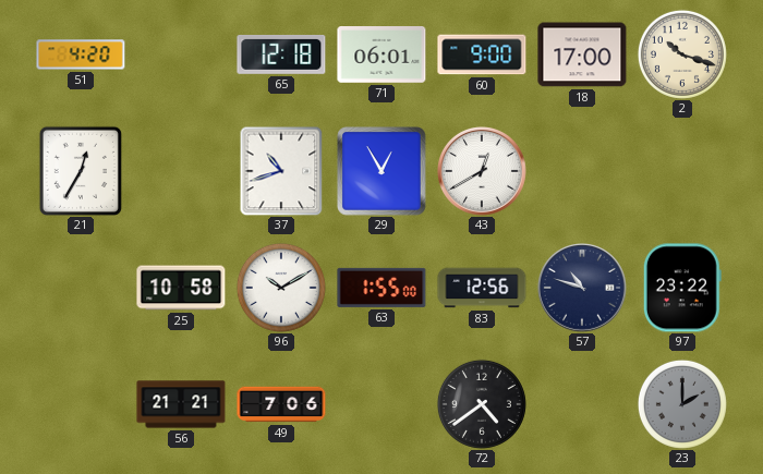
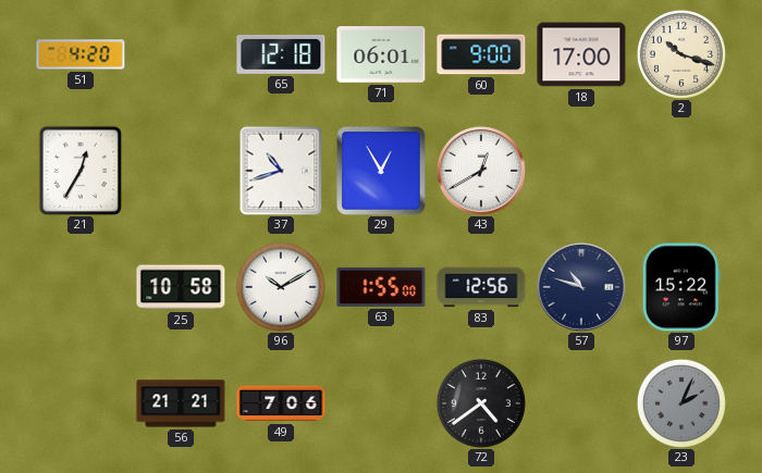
97: 23:22 -> 15:22
23: 2:00 -> 2:04
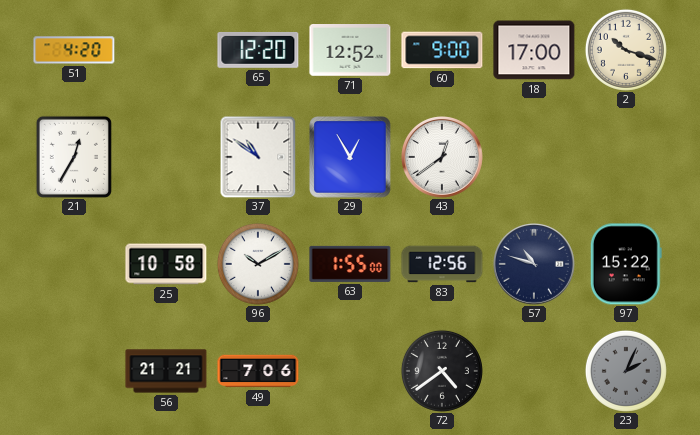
65: 12:18 -> 12:20
71: 06:01 -> 12:52
37: 10:42 -> 10:51
43: 12:40 -> 12:39
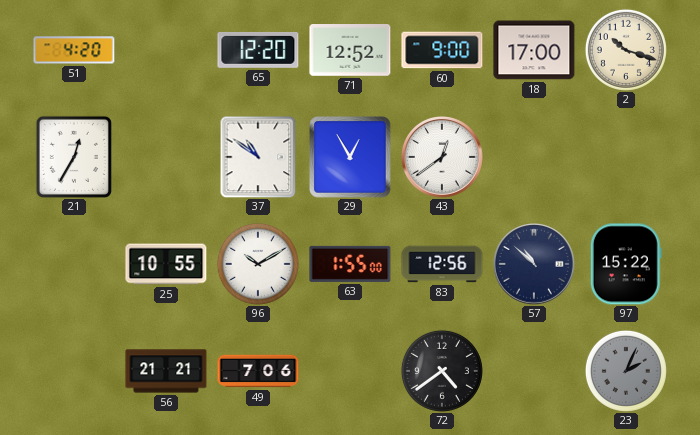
25: 10:58 -> 10:55
57: 10:48 -> 10:52
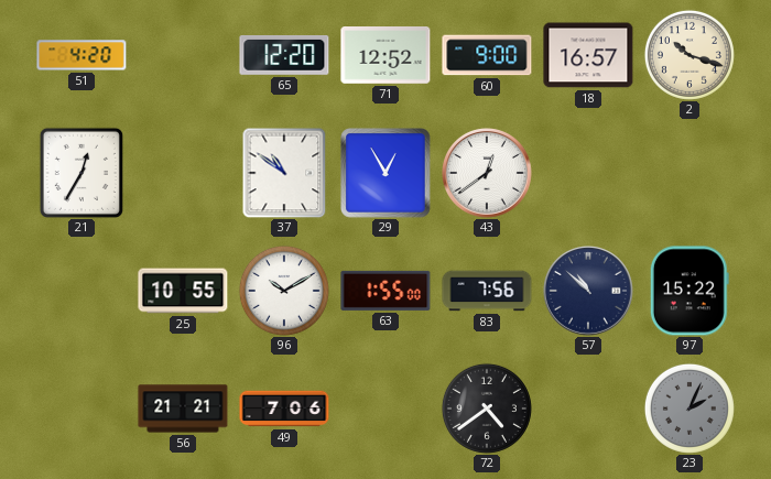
18: 17:00 -> 16:57
83: 12:56 -> 7:56
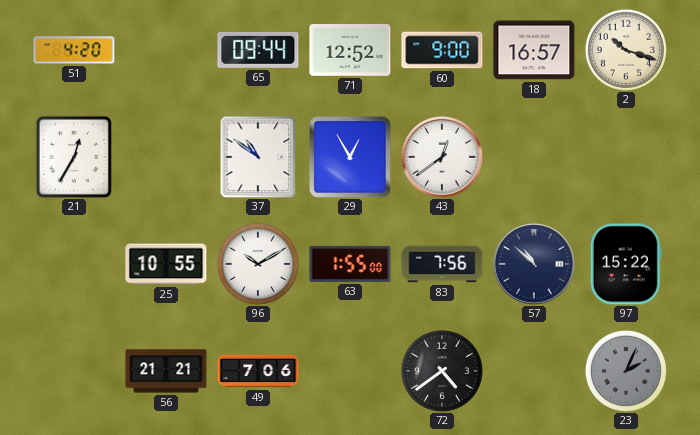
65: 12:20 -> 09:44
